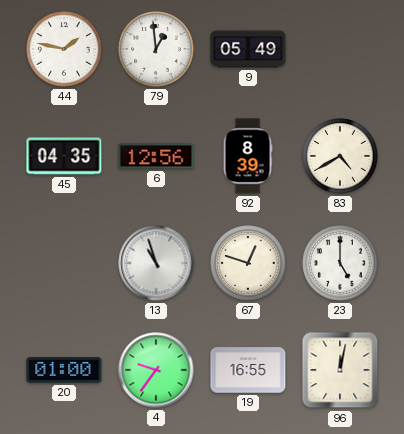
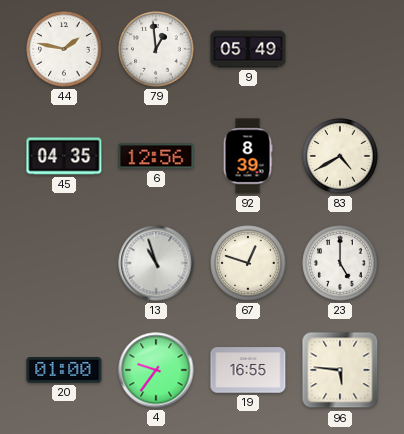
96: 12:02 -> 5:46
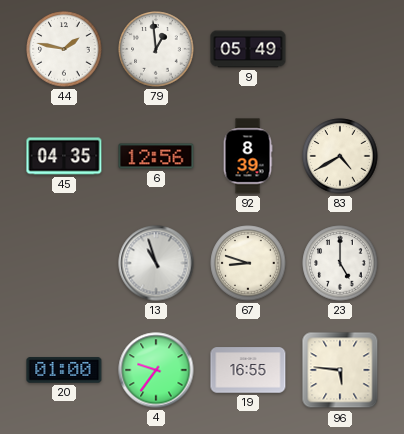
67: 12:48 -> 8:48
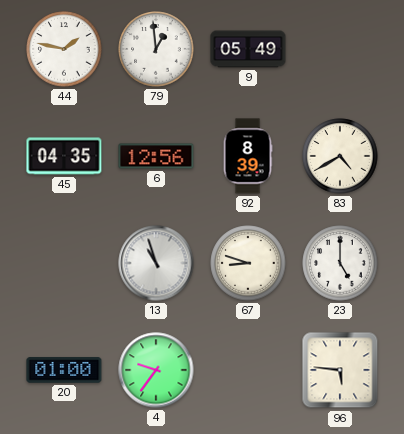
19: 16:55 -> none
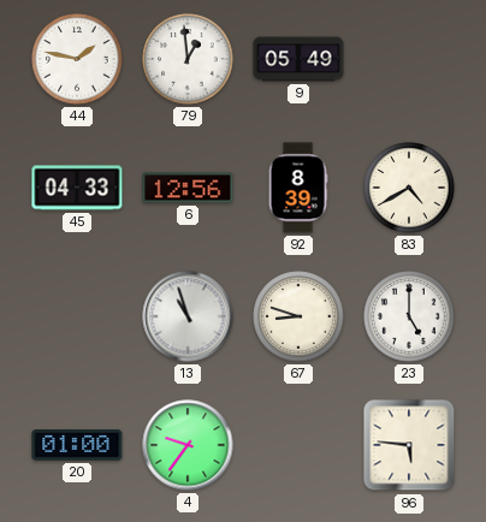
45: 04:35 -> 04:33
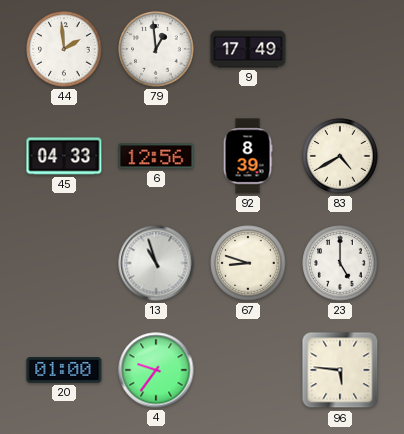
44: 1:47 -> 1:59
9: 05:49 -> 17:49
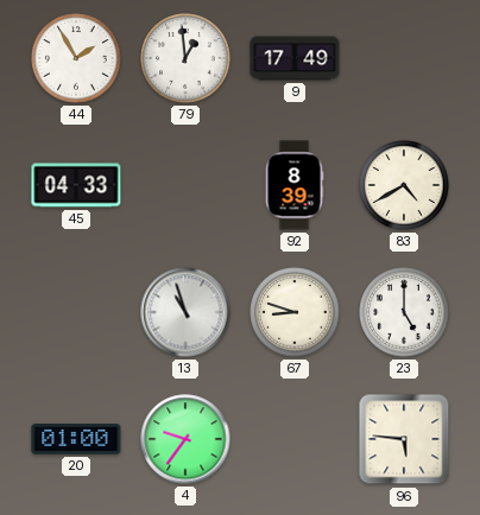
44: 1:59 -> 1:55
6: 12:56 -> none
